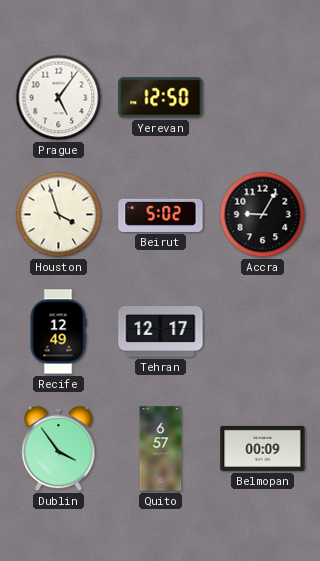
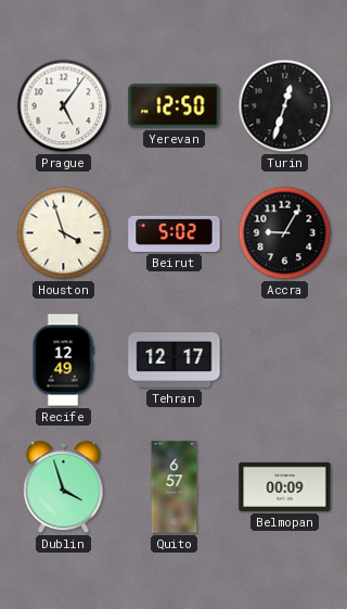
Turin: none -> 12:33
Dublin: 3:54 -> 3:57
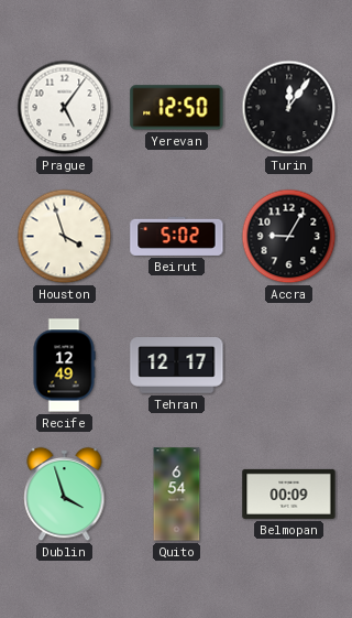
Turin: 12:33 -> 12:06
Quito: 6:57 -> 6:54
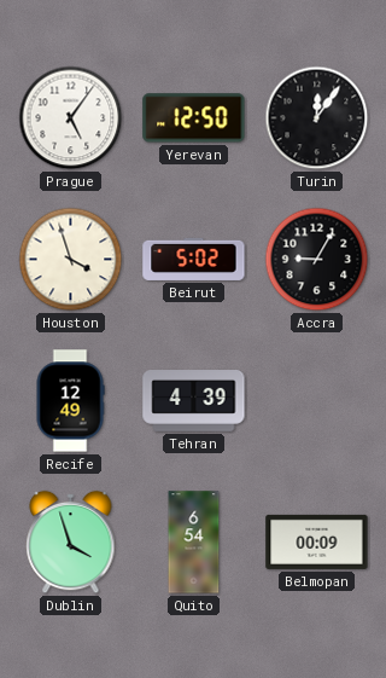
Tehran: 12:17 -> 4:39
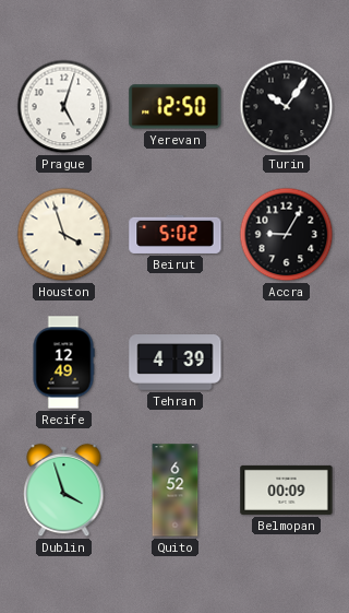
Prague: 5:06 -> 5:03
Turin: 12:06 -> 10:06
Quito: 6:54 -> 6:52
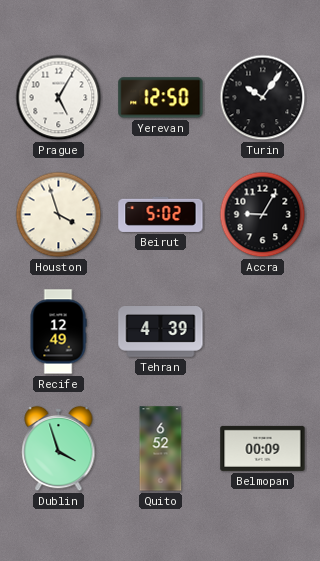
Prague: 5:03 -> 5:05
